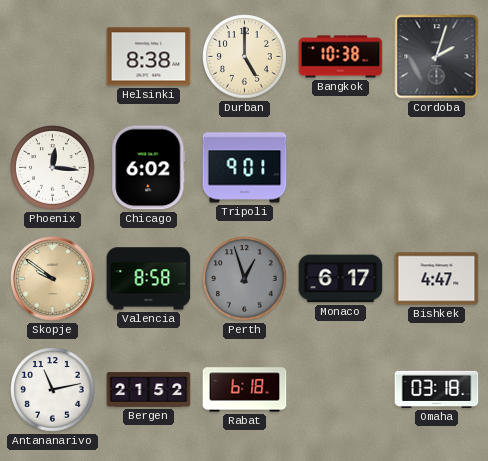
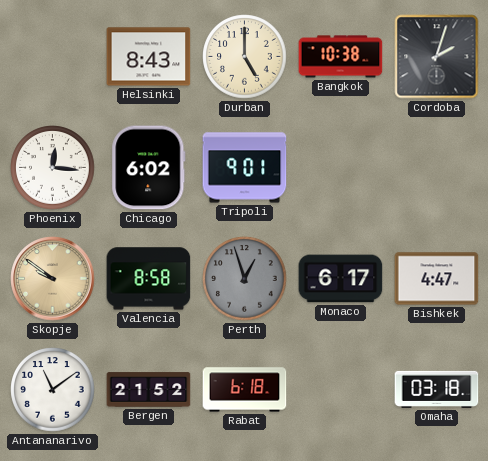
Helsinki: 8:38 -> 8:43
Antananarivo: 11:13 -> 11:09
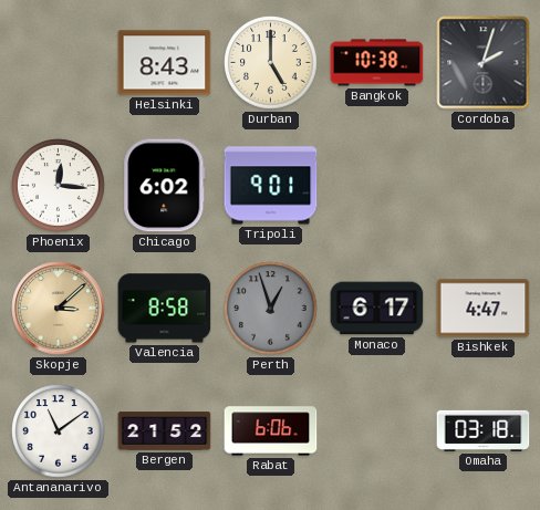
Skopje: 9:51 -> 3:08
Rabat: 6:18 -> 6:06
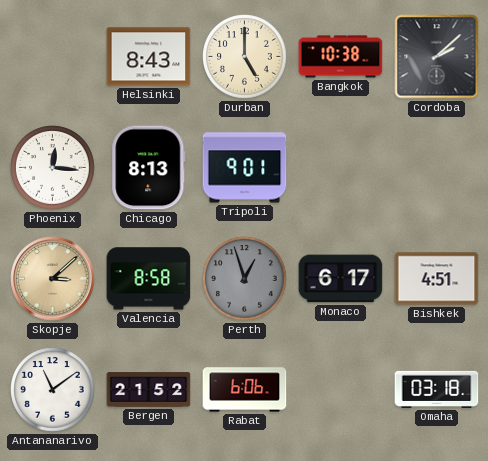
Cordoba: 2:03 -> 2:08
Chicago: 6:02 -> 8:13
Bishkek: 4:47 -> 4:51
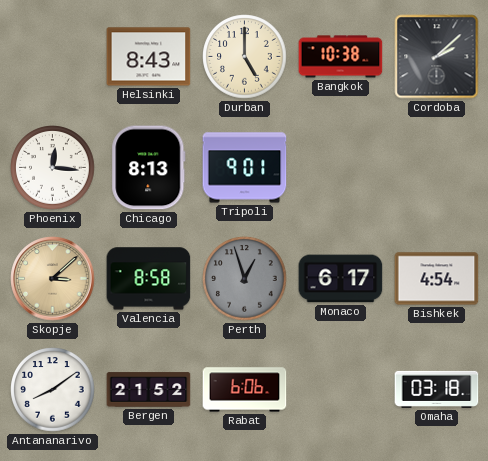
Bishkek: 4:51 -> 4:54
Antananarivo: 11:09 -> 8:09
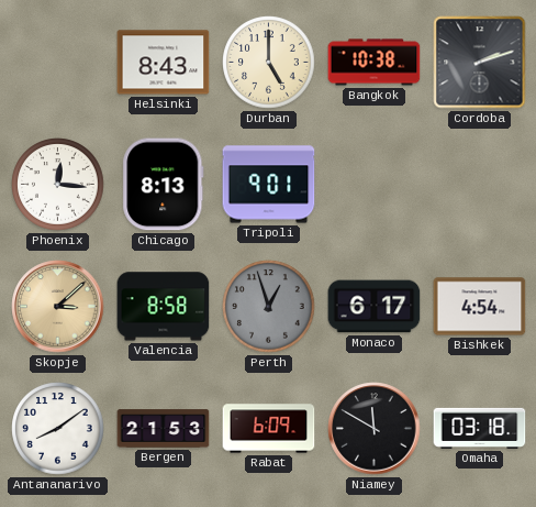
Cordoba: 2:08 -> 2:12
Bergen: 21:52 -> 21:53
Rabat: 6:06 -> 6:09
Niamey: none -> 11:50
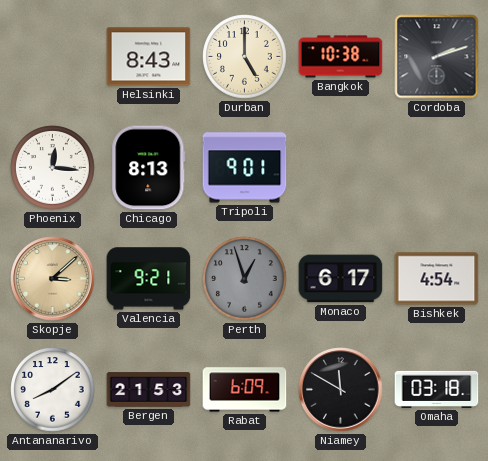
Valencia: 8:58 -> 9:21
